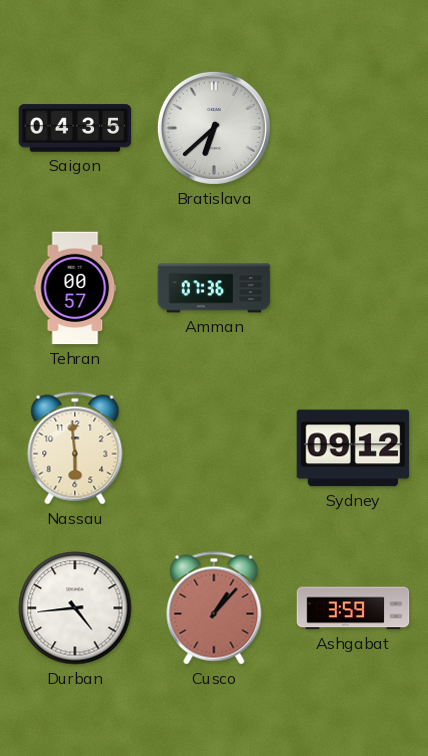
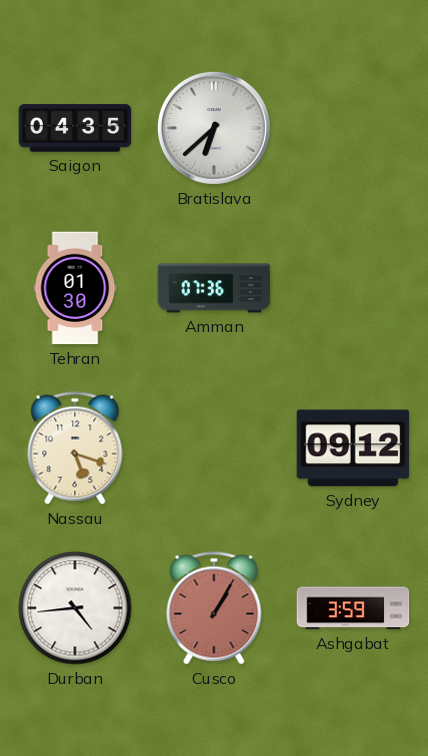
Tehran: 00:57 -> 01:30
Nassau: 5:59 -> 5:18
Cusco: 1:07 -> 1:05
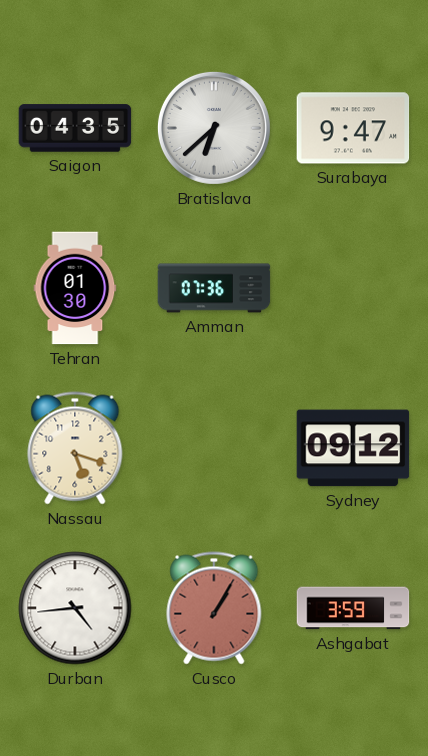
Surabaya: none -> 9:47
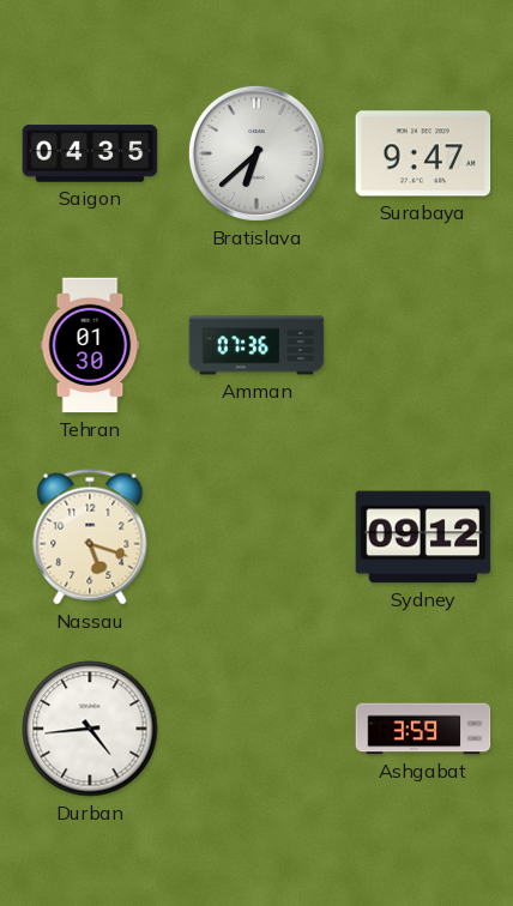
Cusco: 1:05 -> none
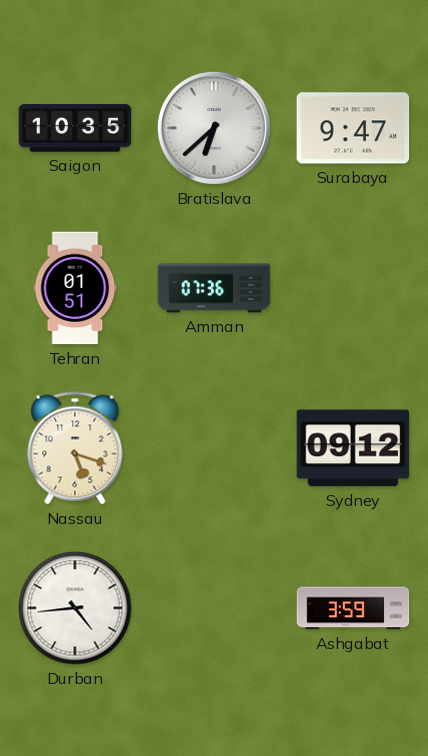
Saigon: 04:35 -> 10:35
Tehran: 01:30 -> 01:51
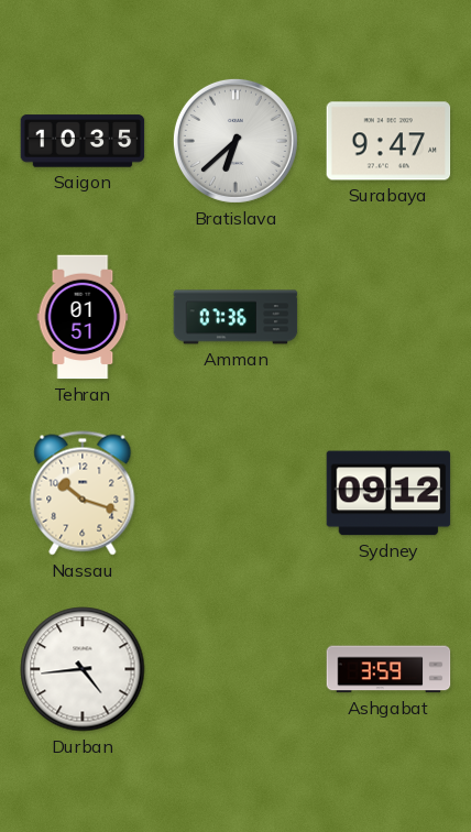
Nassau: 5:18 -> 10:18
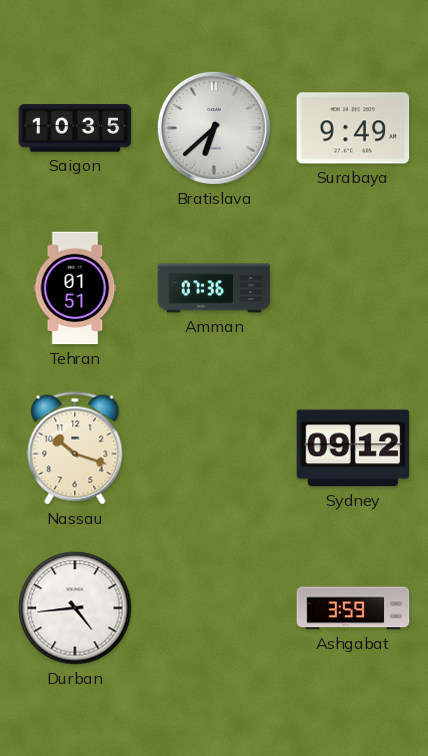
Surabaya: 9:47 -> 9:49
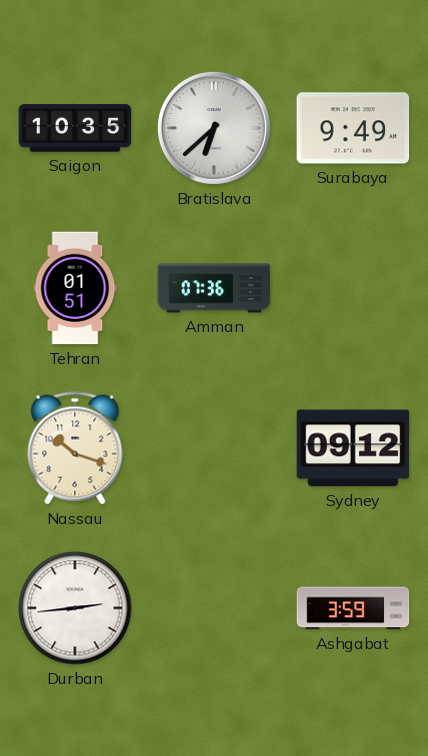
Durban: 4:44 -> 2:44
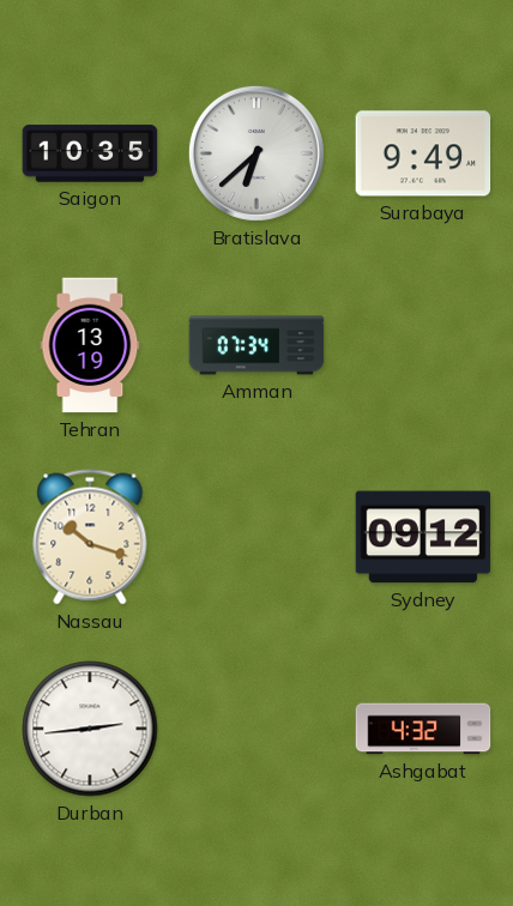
Tehran: 01:51 -> 13:19
Amman: 07:36 -> 07:34
Ashgabat: 3:59 -> 4:32
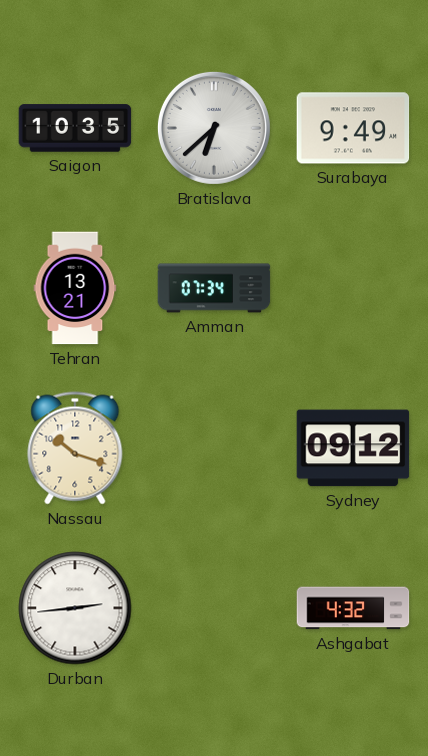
Tehran: 13:19 -> 13:21
